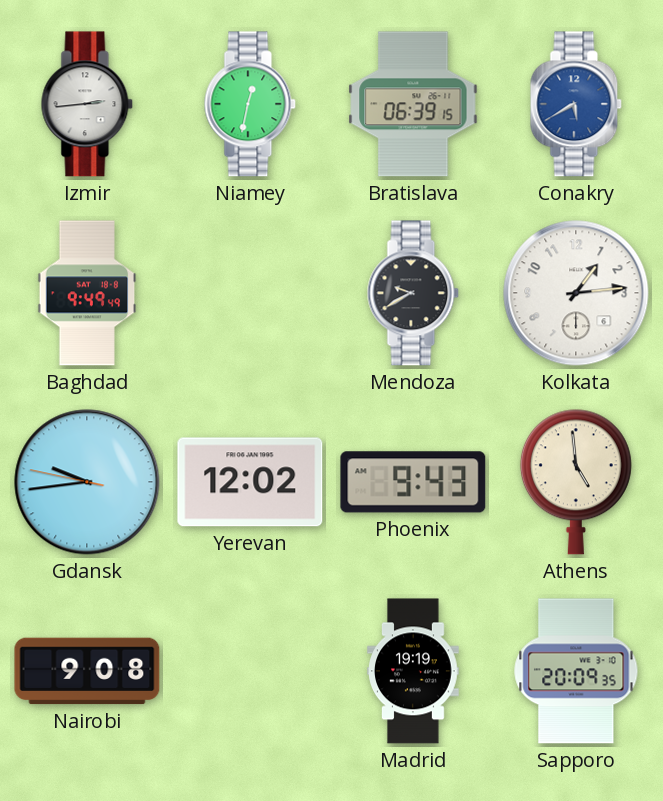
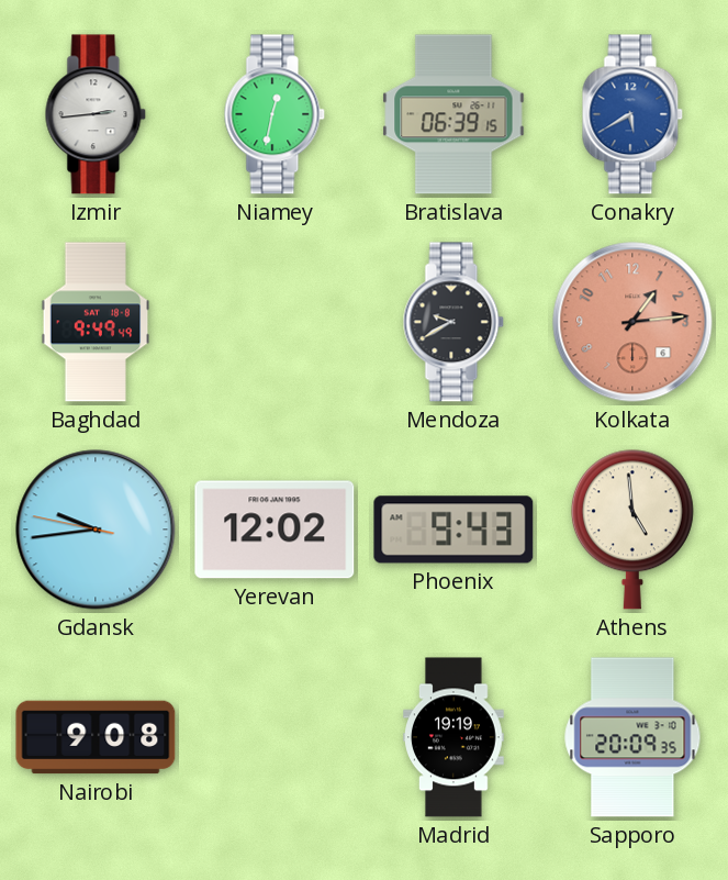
Kolkata dial: white -> salmon
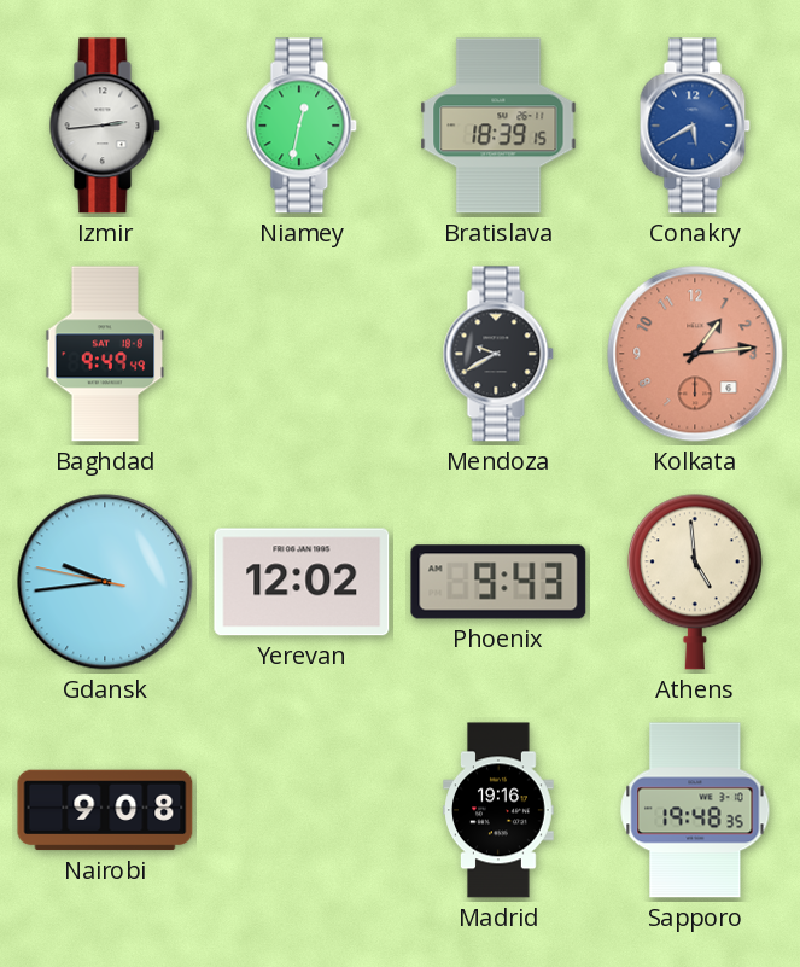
Bratislava: 06:39 -> 18:39
Madrid: 19:19 -> 19:16
Sapporo: 20:09 -> 19:48
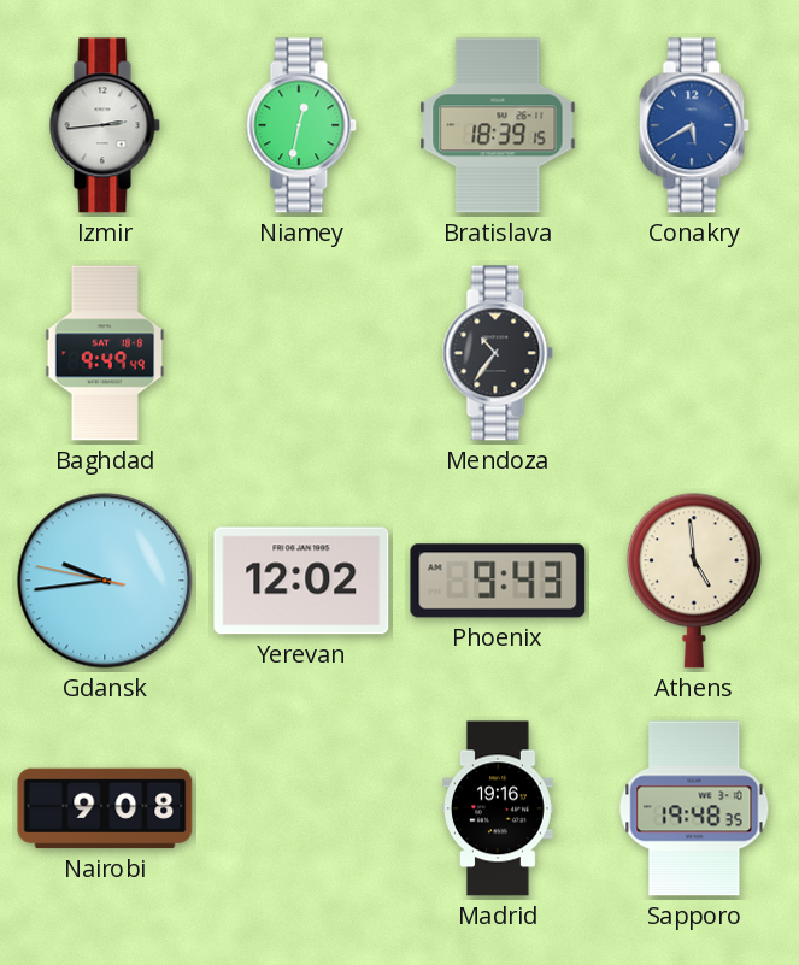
Mendoza: 9:40 -> 10:36
Kolkata: 1:14 -> none
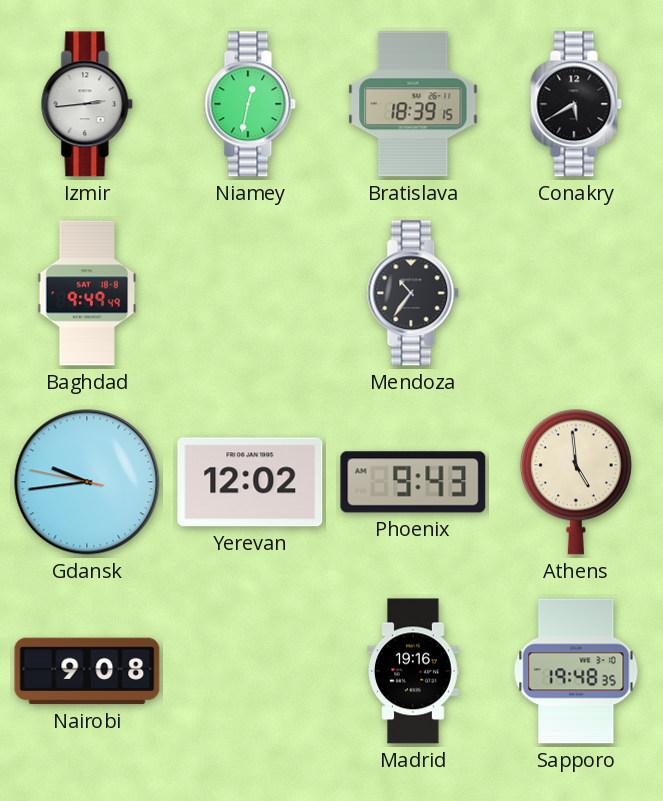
Conakry dial: blue -> black
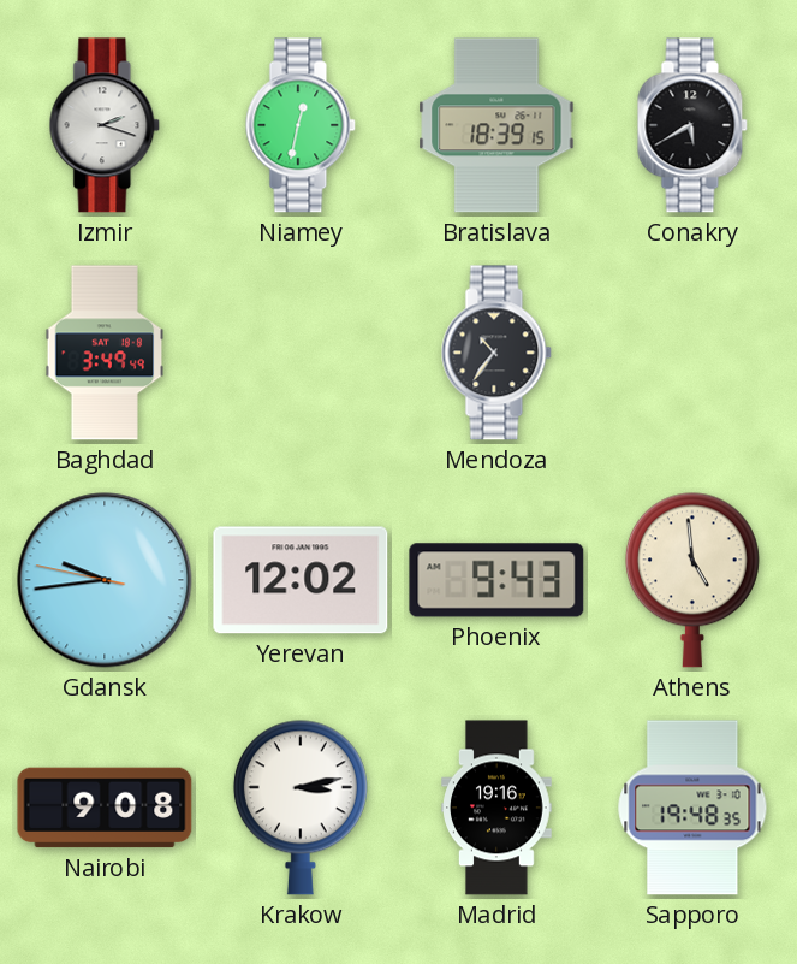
Izmir: 2:44 -> 2:18
Baghdad: 9:49 -> 3:49
Krakow: none -> 3:13
